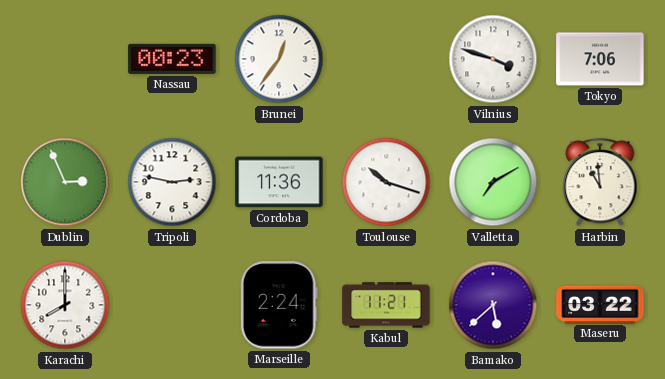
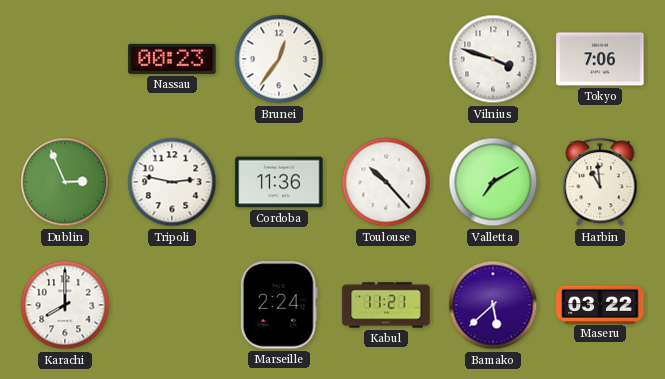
Toulouse: 10:18 -> 10:23
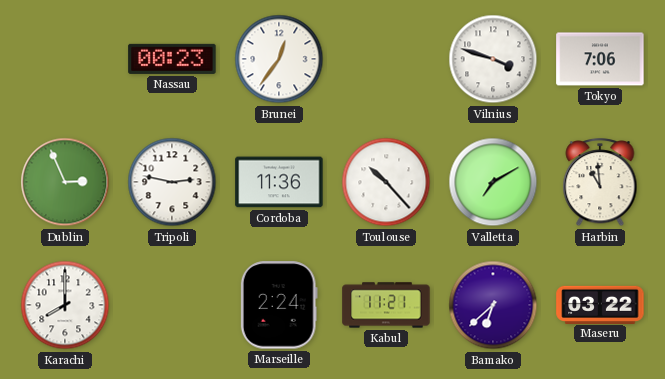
Bamako: 5:38 -> 6:38
